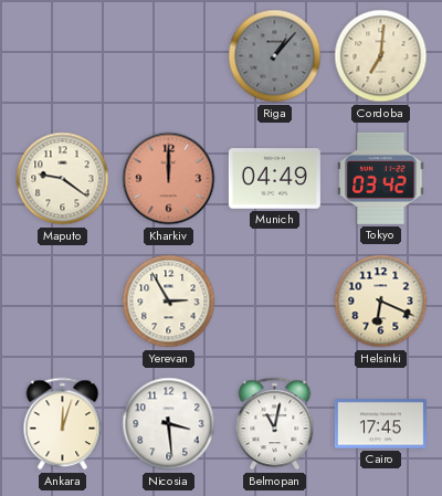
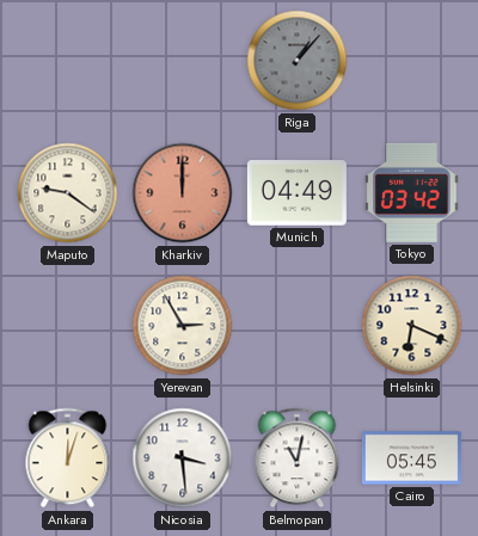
Cordoba: 7:01 -> none
Cairo: 17:45 -> 05:45
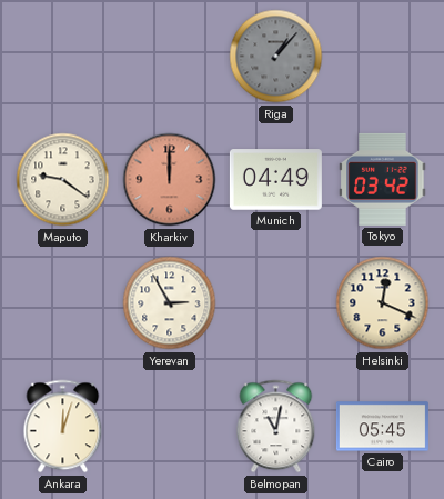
Helsinki: 6:19 -> 12:19
Nicosia: 3:29 -> none
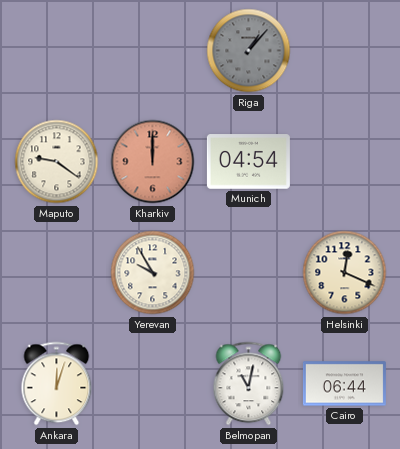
Munich: 04:49 -> 04:54
Tokyo: 03:42 -> none
Yerevan: 2:55 -> 9:55
Cairo: 05:45 -> 06:44
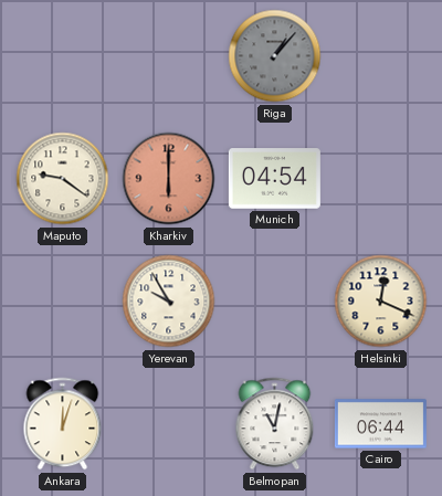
Kharkiv: 12:00 -> 6:00
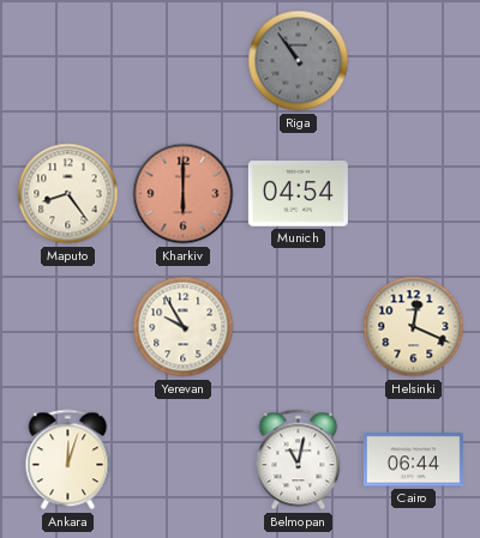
Riga: 1:07 -> 10:54
Maputo: 9:21 -> 8:24
